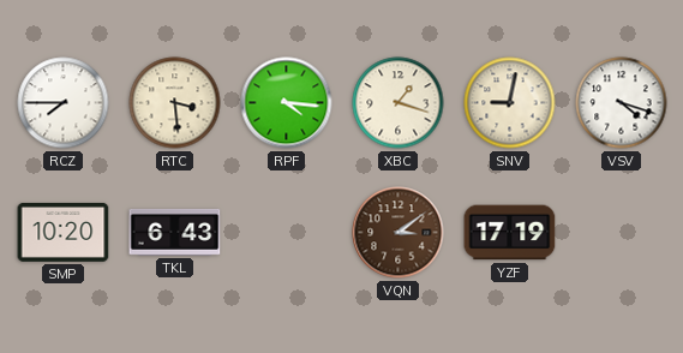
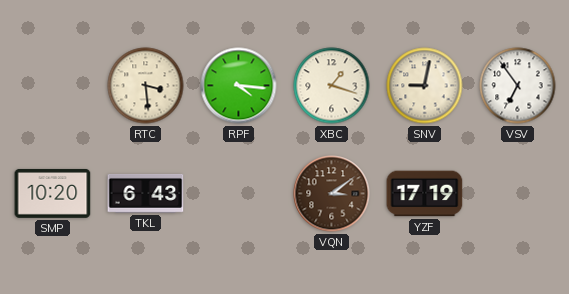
RCZ: 7:45 -> none
VSV: 4:18 -> 6:54
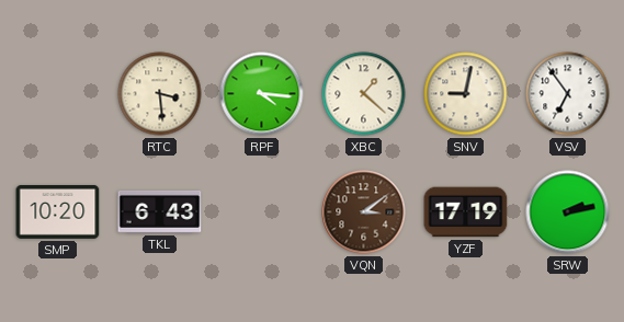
XBC: 1:18 -> 1:22
SRW: none -> 2:13
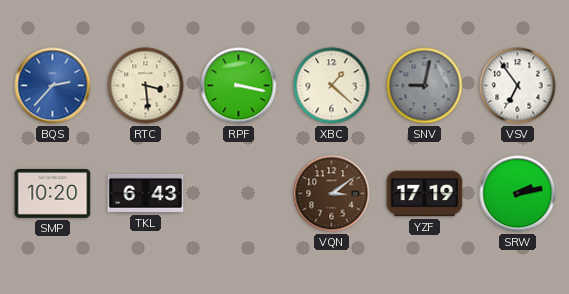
BQS: none -> 2:37
RPF: 4:16 -> 3:17
SNV dial: cream -> grey
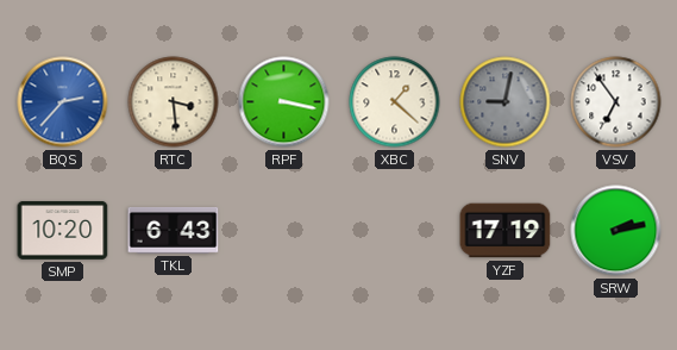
VQN: 3:09 -> none
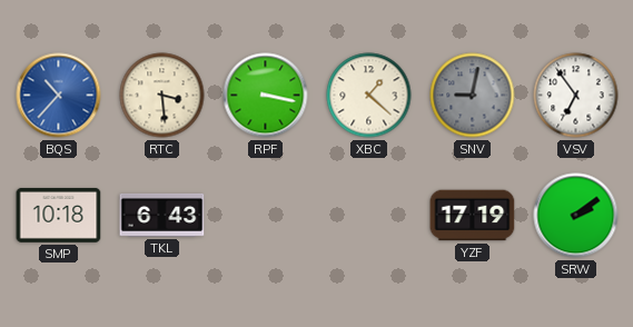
BQS: 2:37 -> 10:37
SMP: 10:20 -> 10:18
SRW: 2:13 -> 2:09
